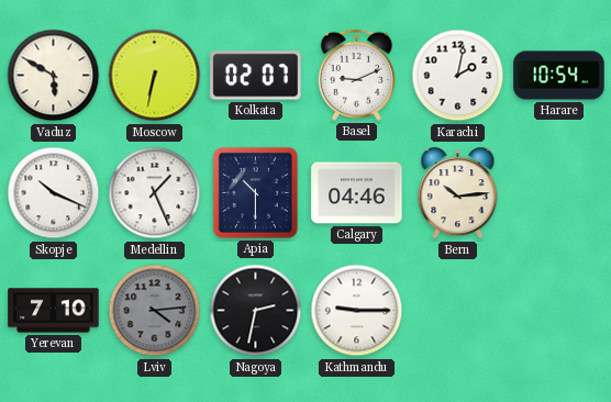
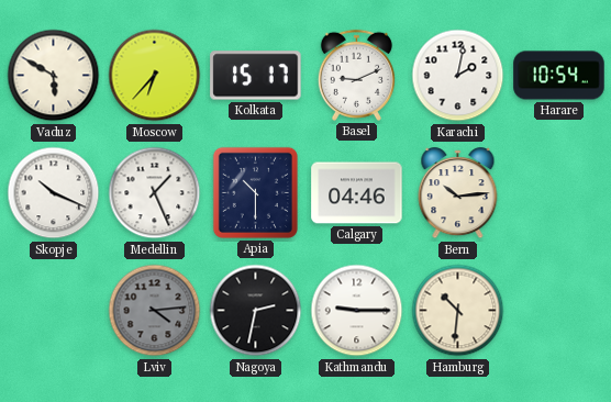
Moscow: 6:32 -> 6:37
Kolkata: 02:07 -> 15:17
Yerevan: 7:10 -> none
Hamburg: none -> 10:31
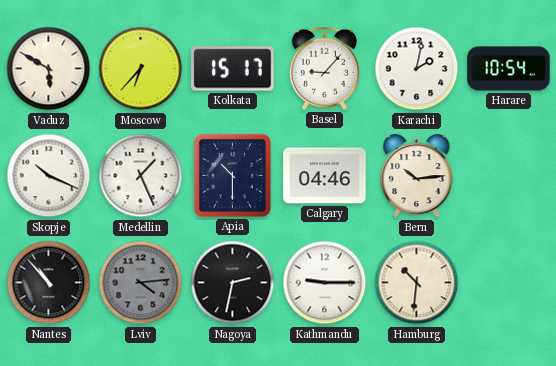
Basel: 9:11 -> 9:07
Nantes: none -> 10:53
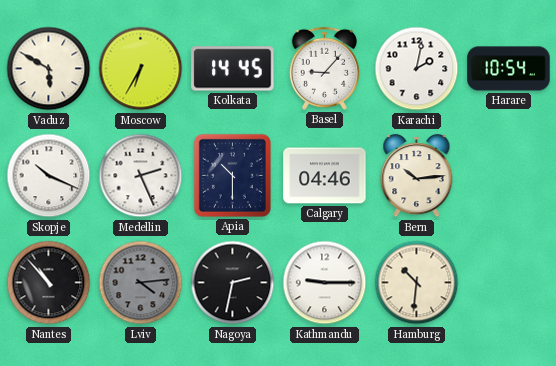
Moscow: 6:37 -> 6:35
Kolkata: 15:17 -> 14:45
Medellin: 1:26 -> 2:26
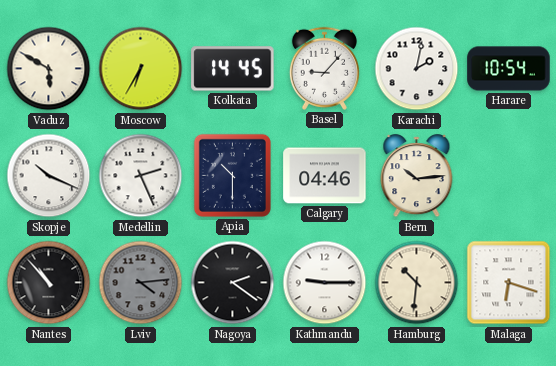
Nagoya: 2:32 -> 2:21
Malaga: none -> 6:18
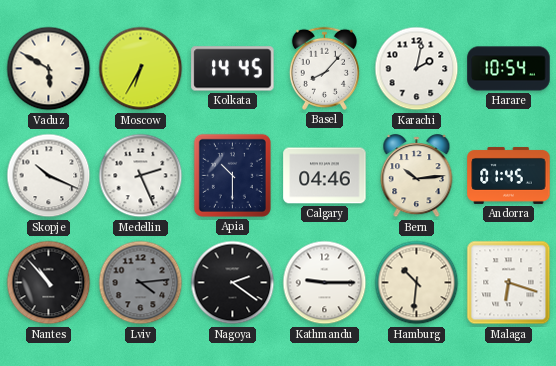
Basel: 9:07 -> 8:07
Andorra: none -> 01:45
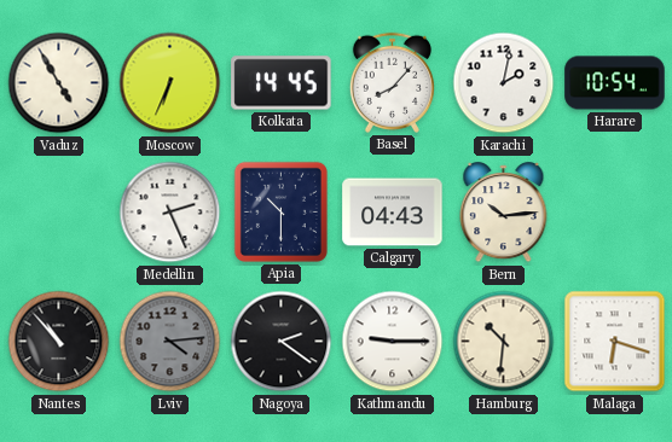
Vaduz: 5:50 -> 4:55
Moscow: 6:35 -> 6:34
Skopje: 10:19 -> none
Calgary: 04:46 -> 04:43
Andorra: 01:45 -> none
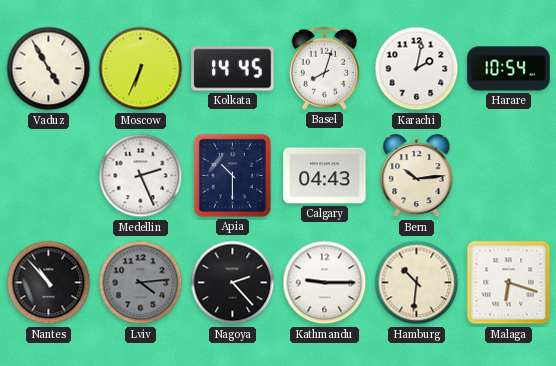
Basel: 8:07 -> 8:03
Nagoya: 2:21 -> 2:23
